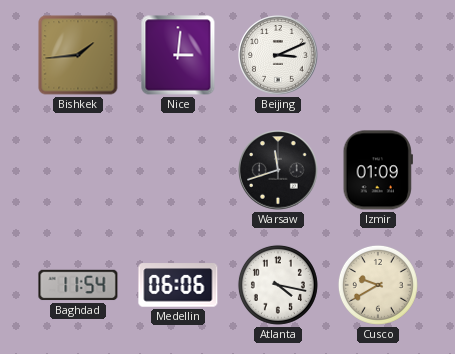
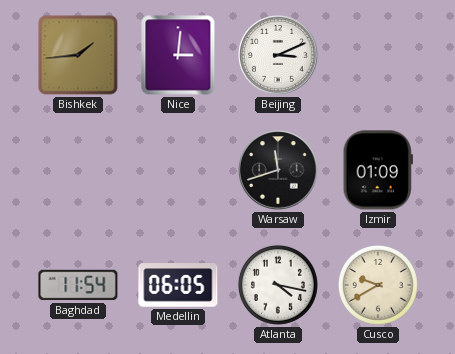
Medellin: 06:06 -> 06:05
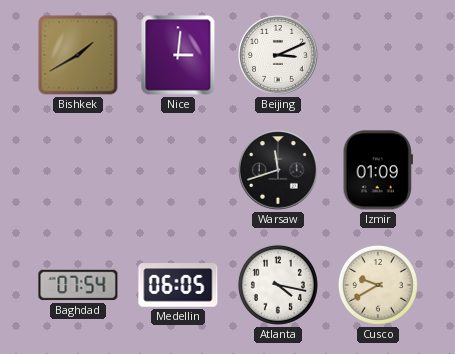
Bishkek: 1:44 -> 1:40
Baghdad: 11:54 -> 07:54
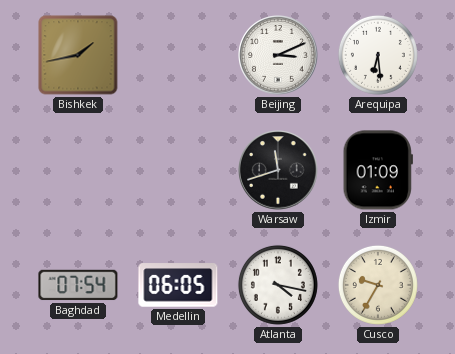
Bishkek: 1:40 -> 1:43
Nice: 3:01 -> none
Arequipa: none -> 6:29
Cusco: 9:40 -> 9:35
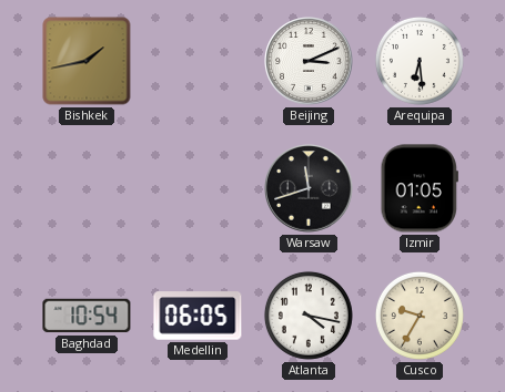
Izmir: 01:09 -> 01:05
Baghdad: 07:54 -> 10:54
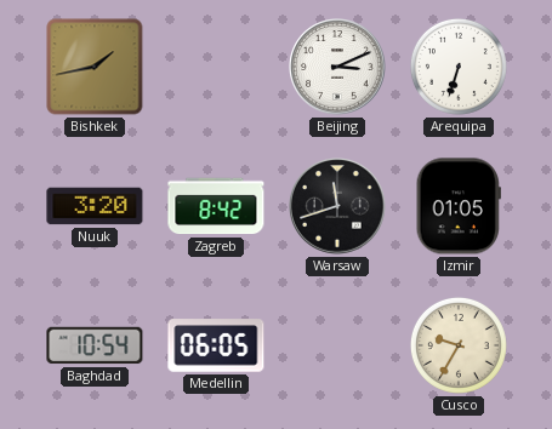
Arequipa: 6:29 -> 6:33
Nuuk: none -> 3:20
Zagreb: none -> 8:42
Atlanta: 4:17 -> none
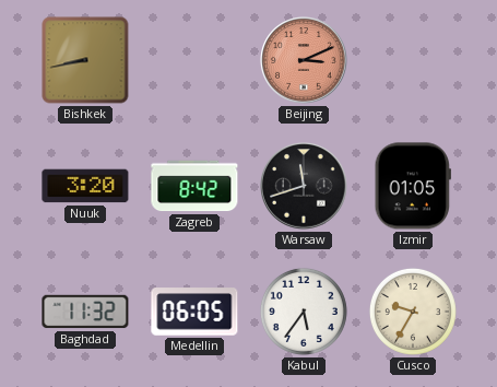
Bishkek: 1:43 -> 8:43
Beijing dial: white -> salmon
Arequipa: 6:33 -> none
Baghdad: 10:54 -> 11:32
Kabul: none -> 5:36
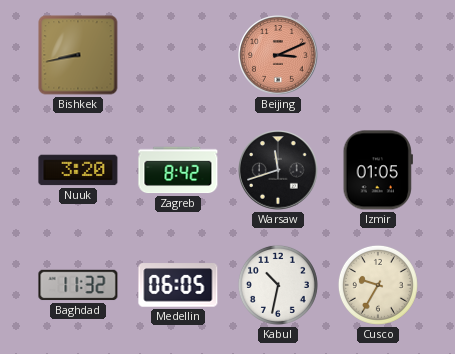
Kabul: 5:36 -> 10:32
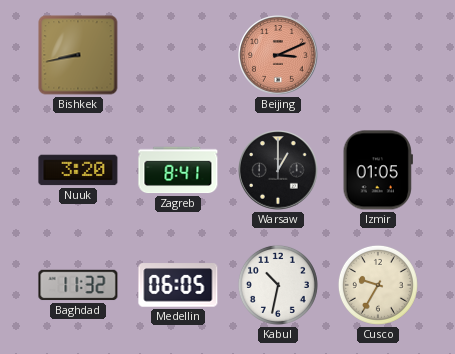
Zagreb: 8:42 -> 8:41
Warsaw: 11:42 -> 1:00
